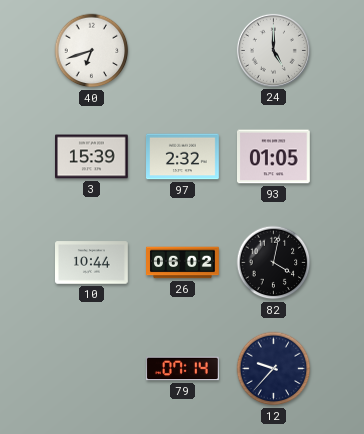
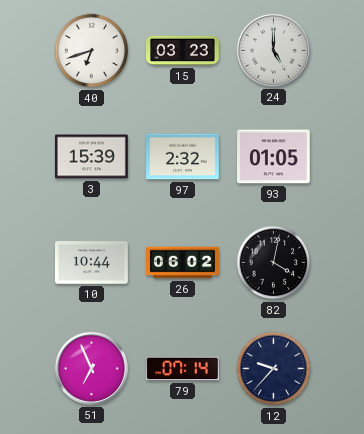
15: none -> 03:23
51: none -> 6:56
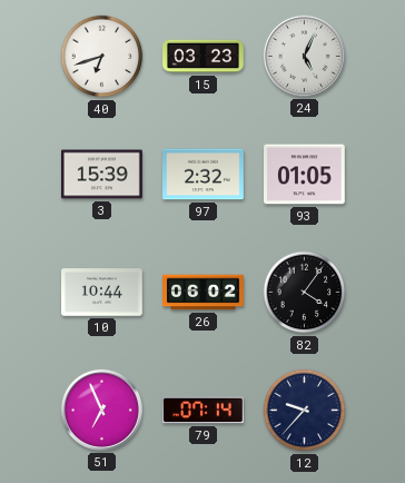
24: 5:00 -> 5:04
82: 4:02 -> 4:06
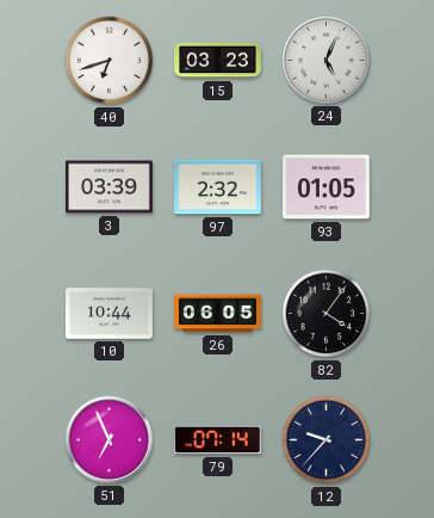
3: 15:39 -> 03:39
26: 06:02 -> 06:05
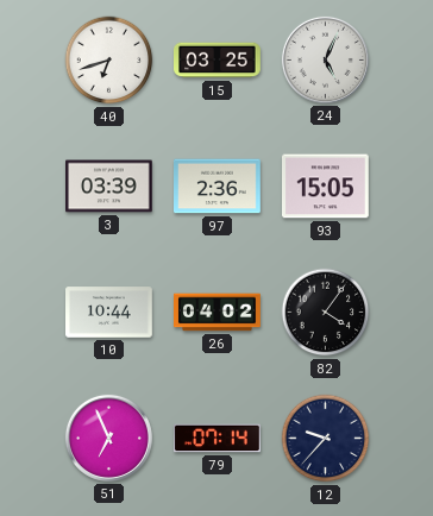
15: 03:23 -> 03:25
97: 2:32 -> 2:36
93: 01:05 -> 15:05
26: 06:05 -> 04:02
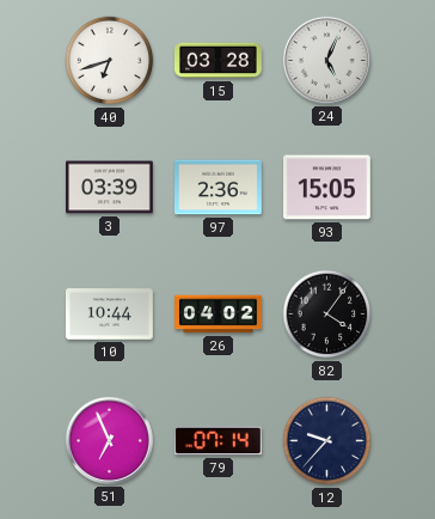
15: 03:25 -> 03:28
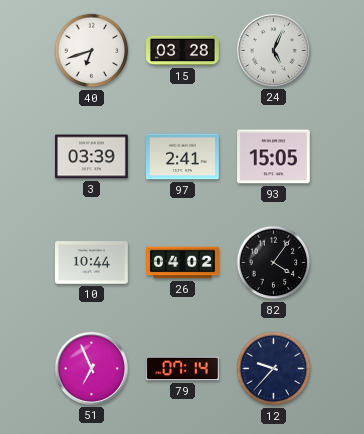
97: 2:36 -> 2:41
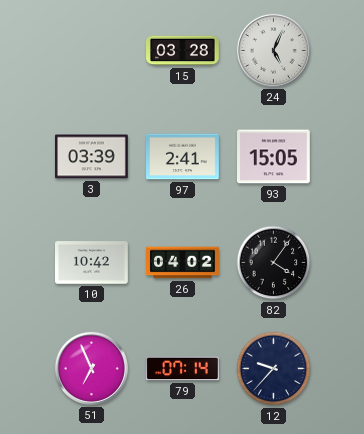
40: 6:42 -> none
10: 10:44 -> 10:42
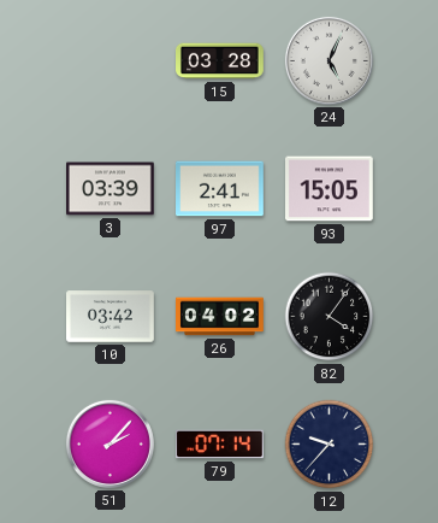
10: 10:42 -> 03:42
51: 6:56 -> 2:07
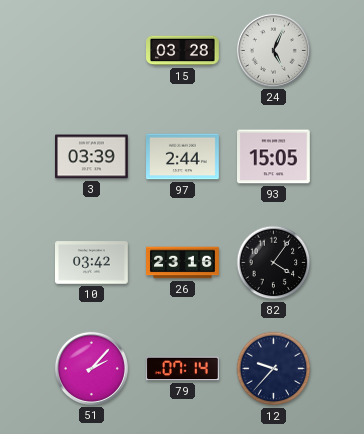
97: 2:41 -> 2:44
26: 04:02 -> 23:16
